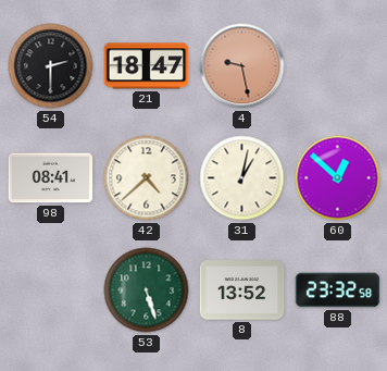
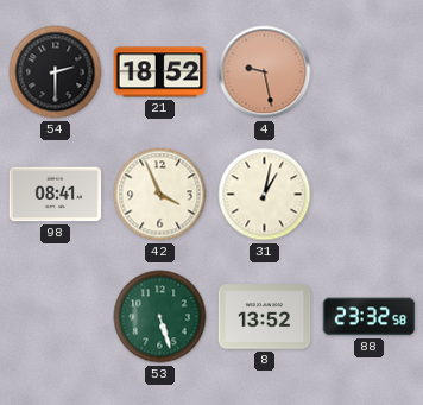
21: 18:47 -> 18:52
42: 4:38 -> 3:56
60: 12:52 -> none
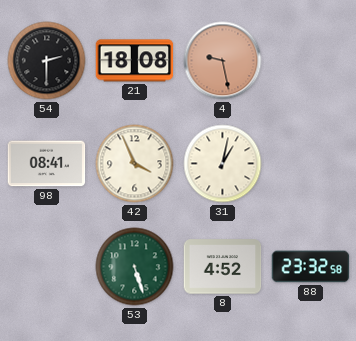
21: 18:52 -> 18:08
8: 13:52 -> 4:52
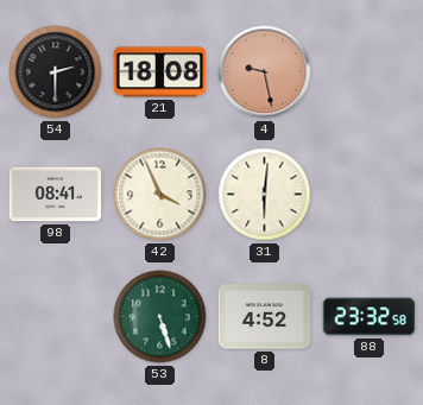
31: 1:02 -> 6:01
